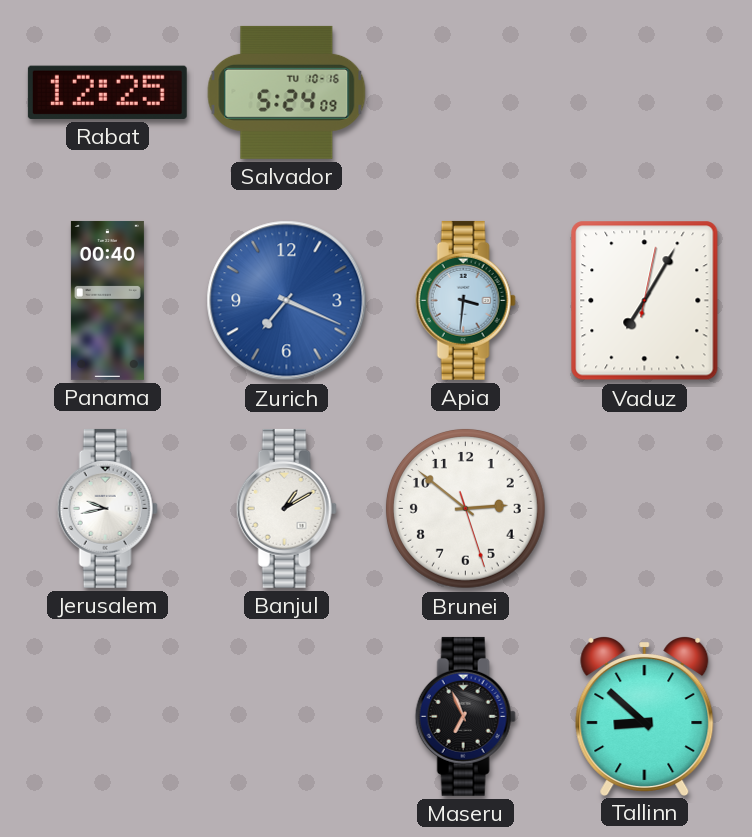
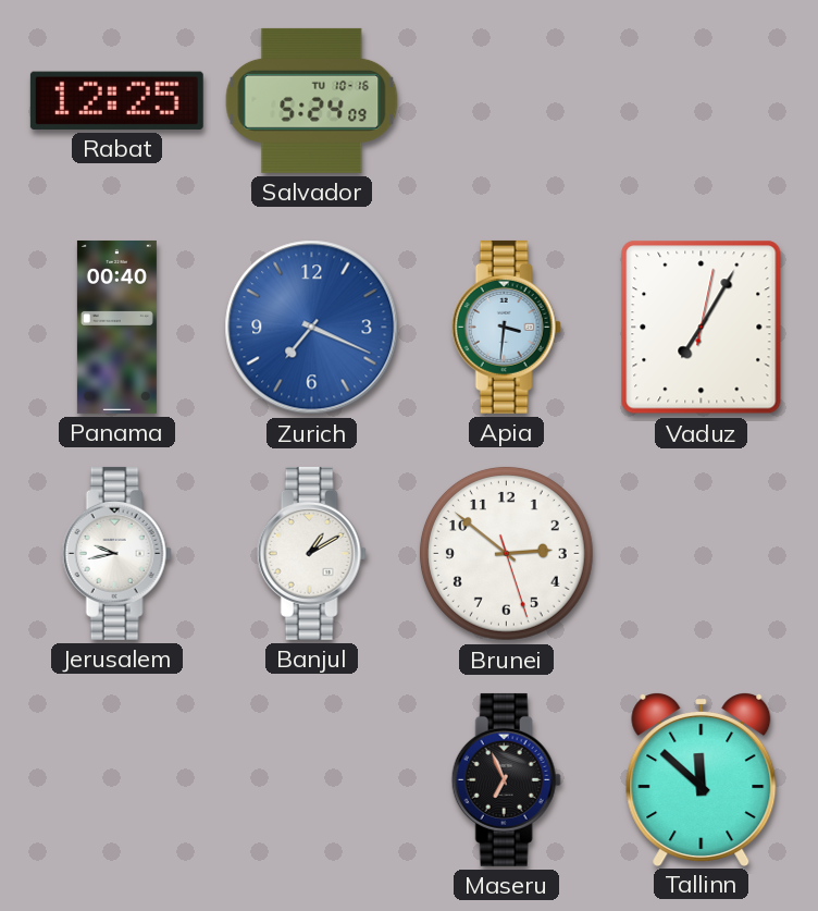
Tallinn: 8:52 -> 11:52
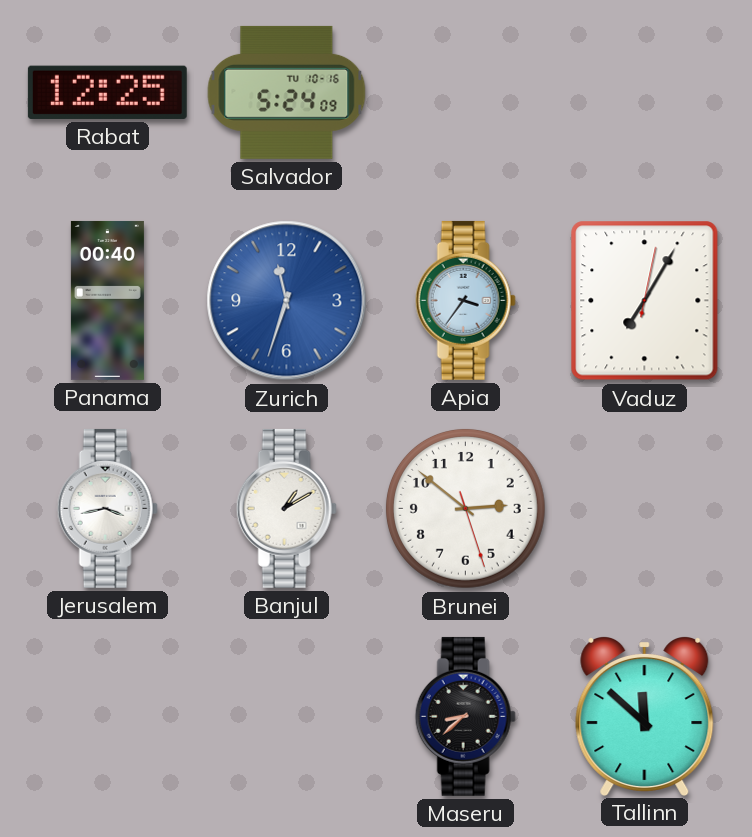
Zurich: 7:19 -> 11:33
Apia: 3:31 -> 3:36
Jerusalem: 9:43 -> 3:43
Maseru: 6:56 -> 8:38
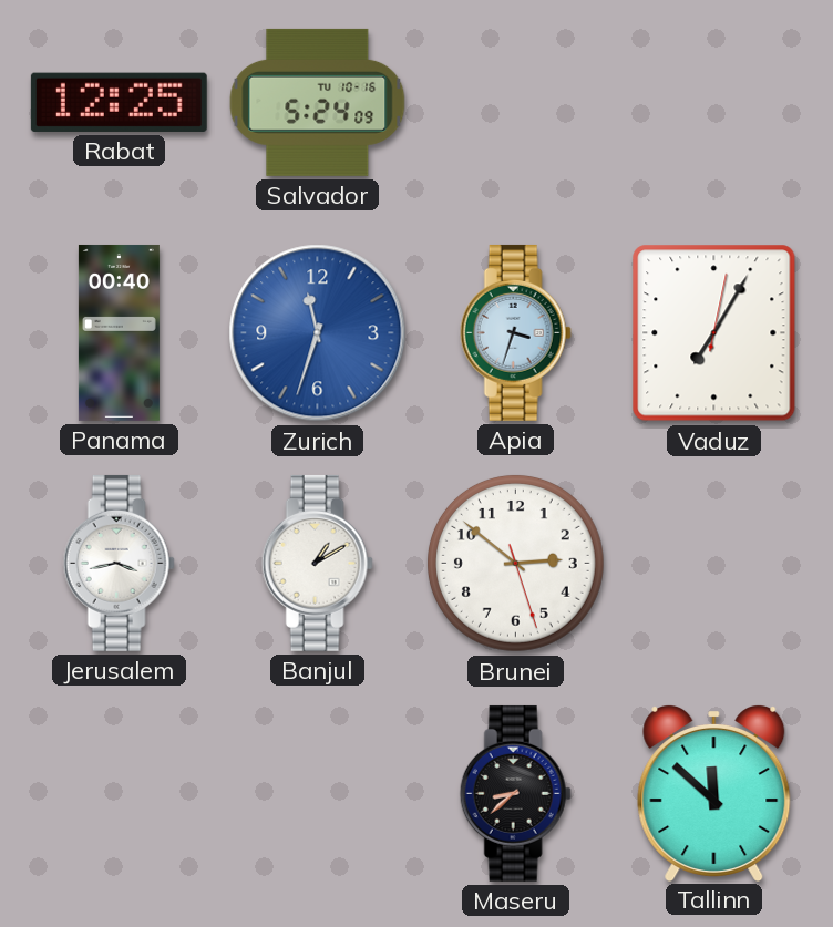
Apia: 3:36 -> 3:33
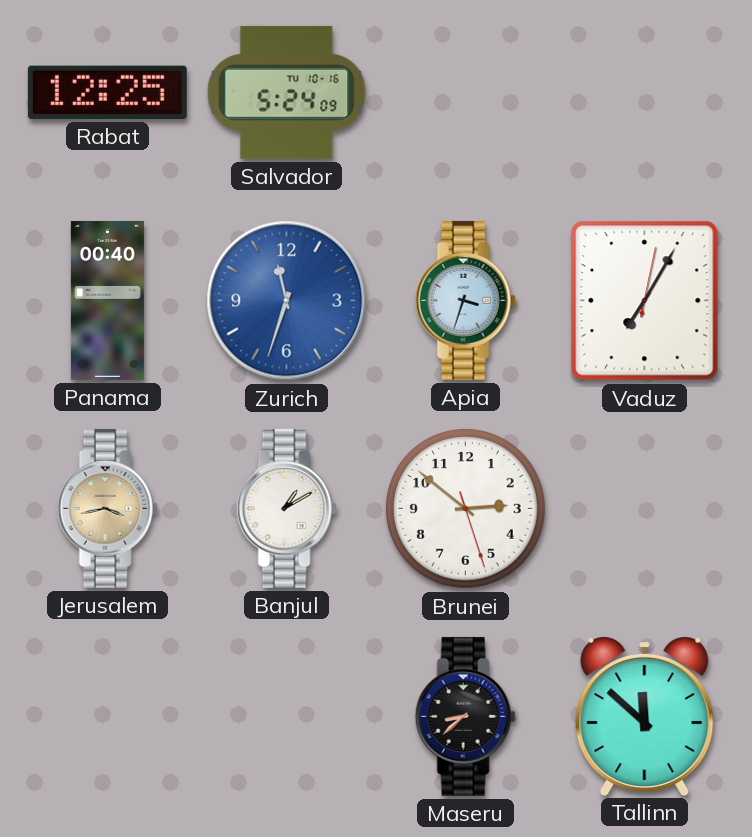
Jerusalem dial: white -> champagne
